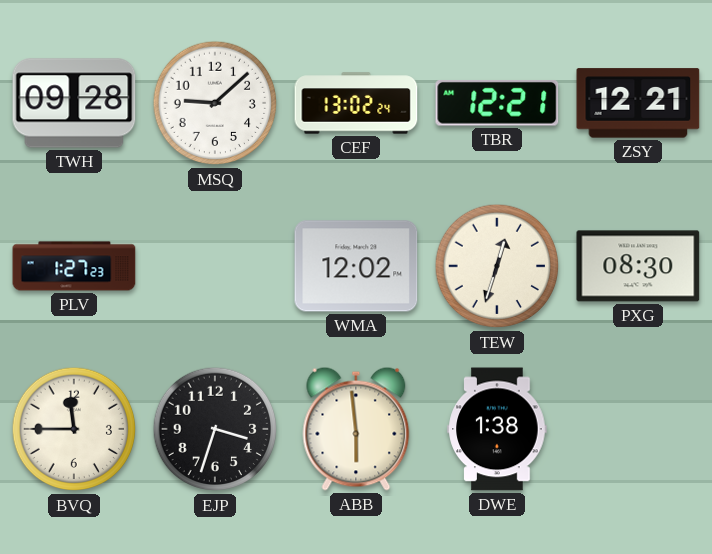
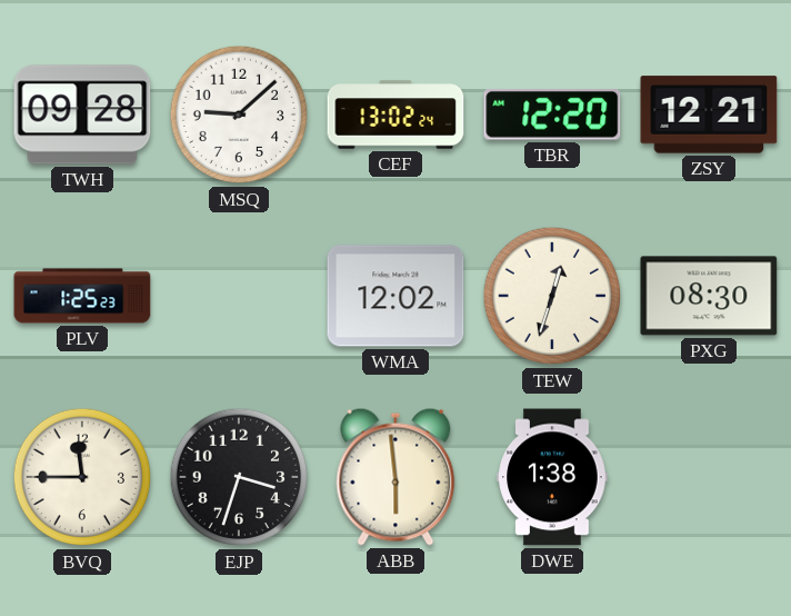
TBR: 12:21 -> 12:20
PLV: 1:27 -> 1:25
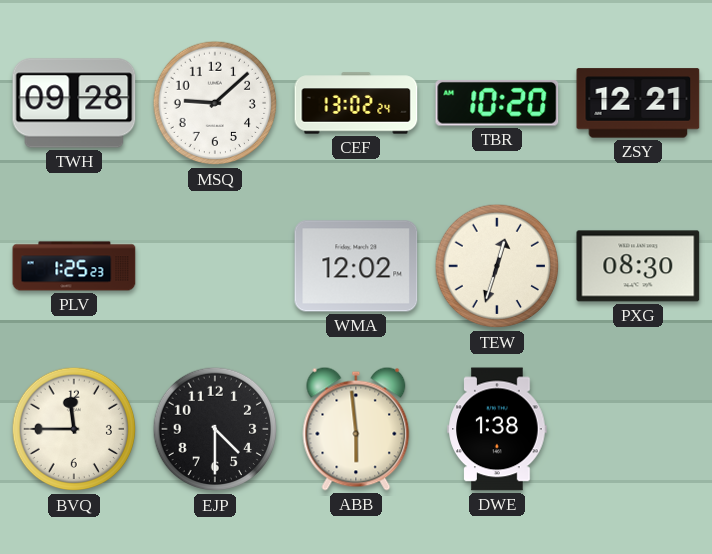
TBR: 12:20 -> 10:20
EJP: 3:33 -> 4:30
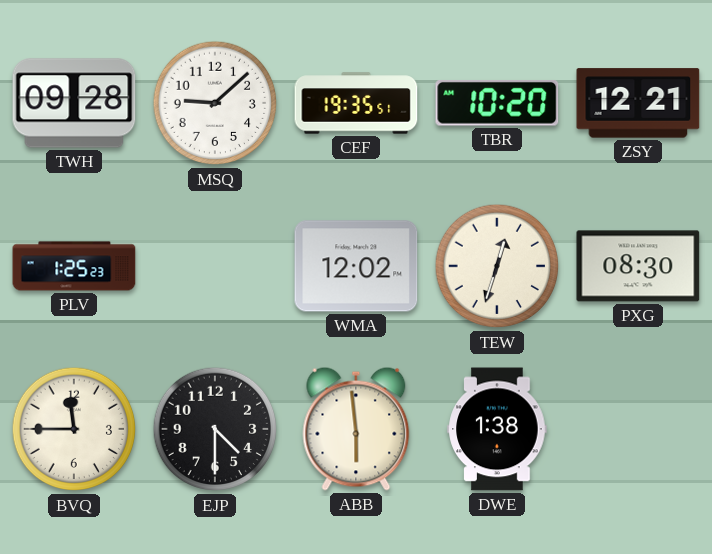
CEF: 13:02 -> 19:35
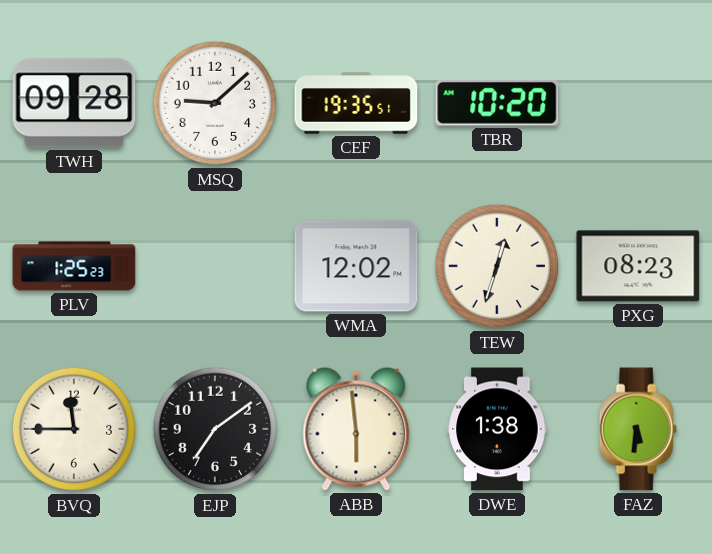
ZSY: 12:21 -> none
PXG: 08:30 -> 08:23
EJP: 4:30 -> 7:09
FAZ: none -> 5:31
